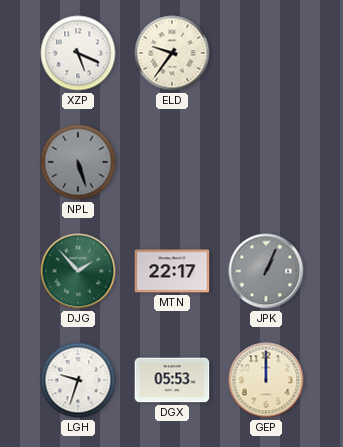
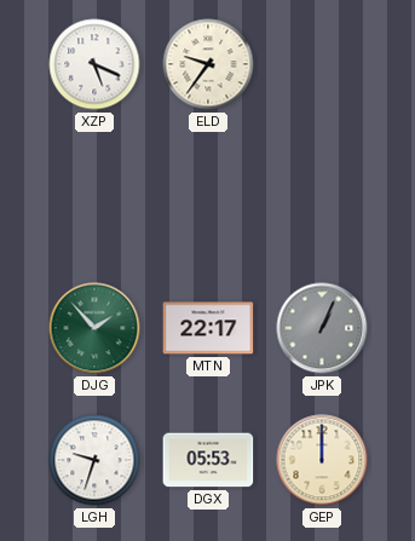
NPL: 5:27 -> none
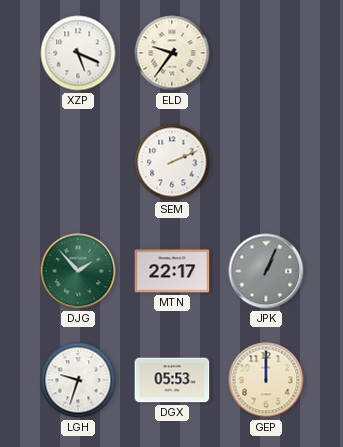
SEM: none -> 2:11
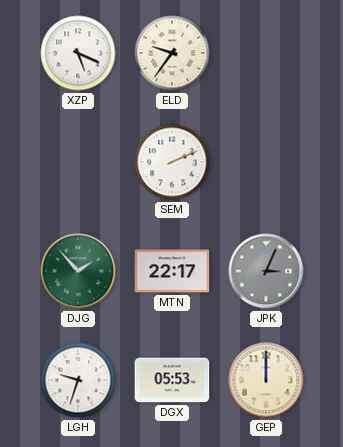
JPK: 1:04 -> 3:04
